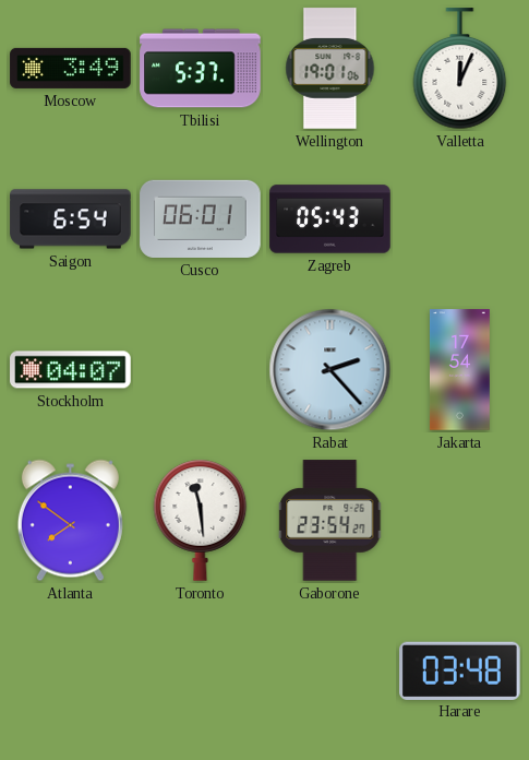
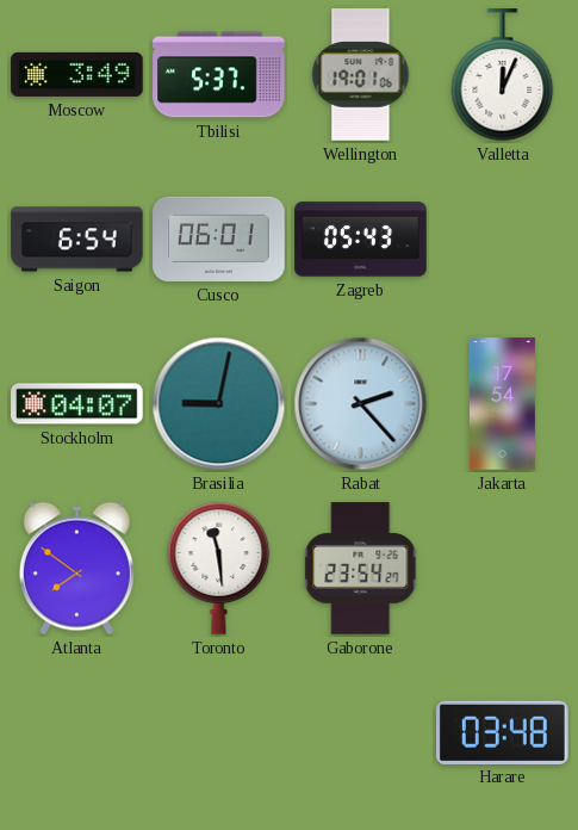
Brasilia: none -> 9:02
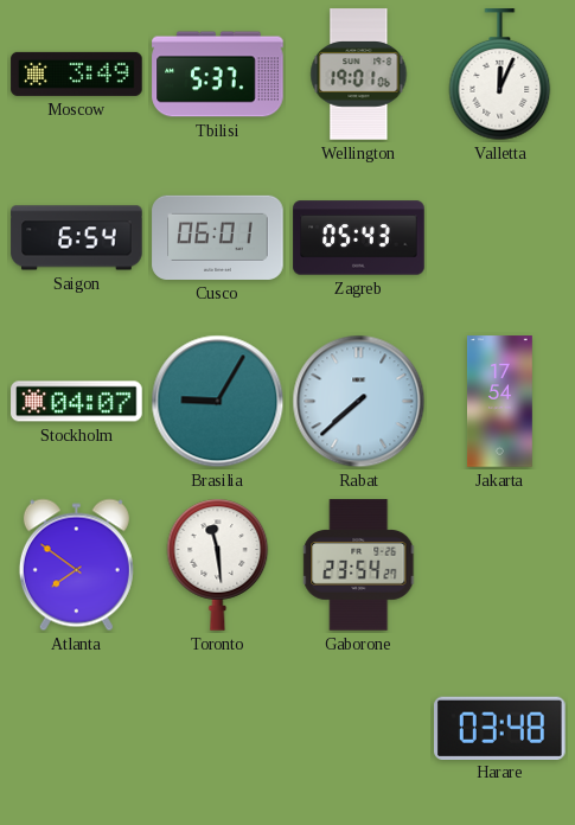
Brasilia: 9:02 -> 9:05
Rabat: 2:23 -> 7:38
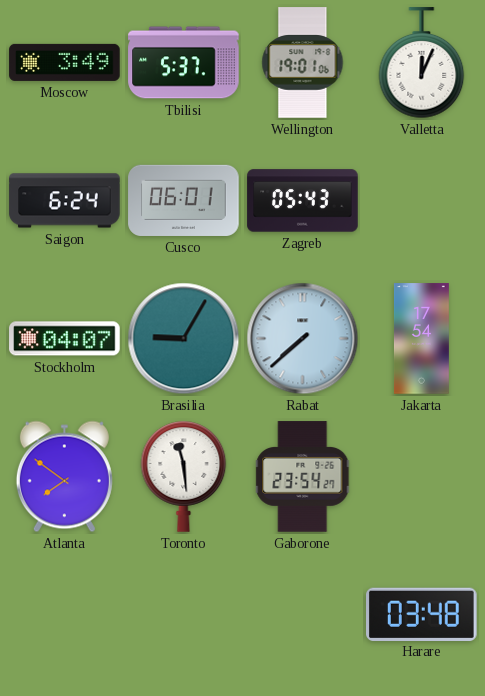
Saigon: 6:54 -> 6:24
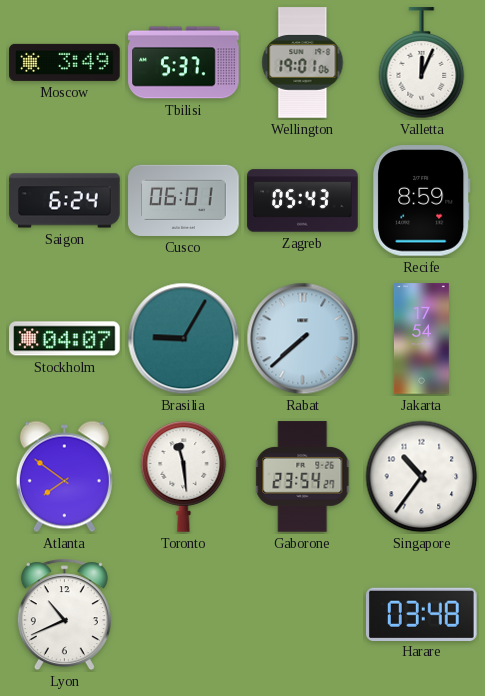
Recife: none -> 8:59
Singapore: none -> 10:36
Lyon: none -> 10:41
